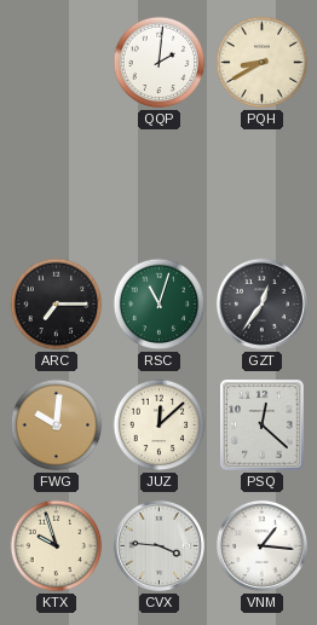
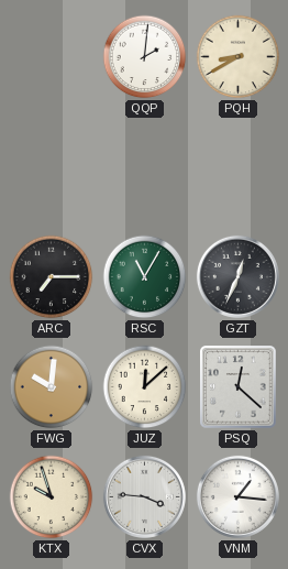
RSC: 11:03 -> 11:05
GZT: 12:36 -> 12:34
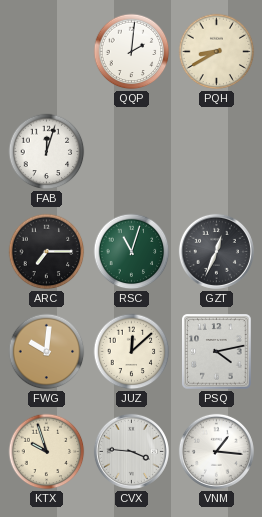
FAB: none -> 12:03
RSC: 11:05 -> 11:03
PSQ: 12:22 -> 4:13
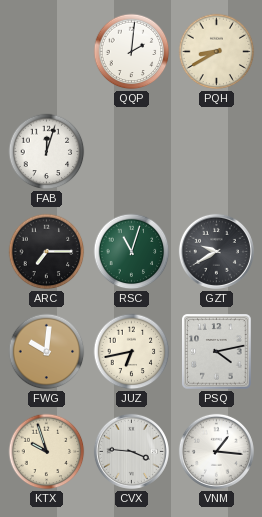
GZT: 12:34 -> 9:40
JUZ: 12:08 -> 6:43
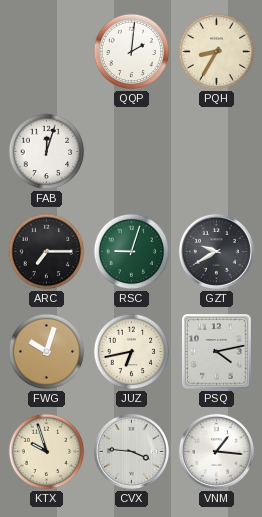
PQH: 8:40 -> 8:35
RSC: 11:03 -> 9:03
FWG: 10:01 -> 10:03
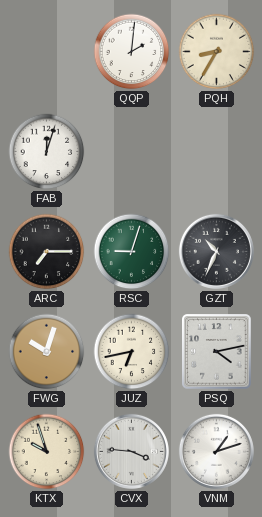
GZT: 9:40 -> 10:34
VNM: 1:16 -> 1:12
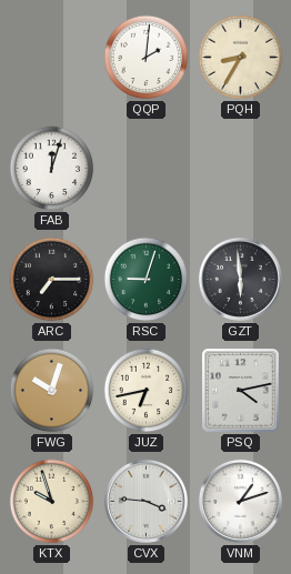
GZT: 10:34 -> 5:59
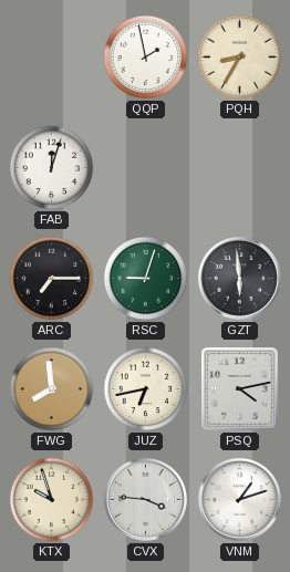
QQP: 2:01 -> 1:58
FWG: 10:03 -> 7:59
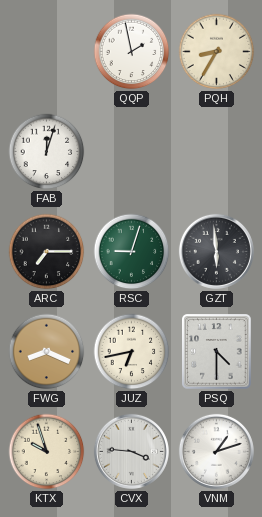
FWG: 7:59 -> 8:19
PSQ: 4:13 -> 4:30
